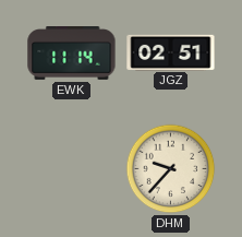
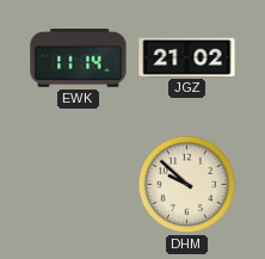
JGZ: 02:51 -> 21:02
DHM: 9:37 -> 9:52
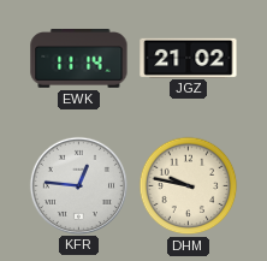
KFR: none -> 12:46
DHM: 9:52 -> 9:47
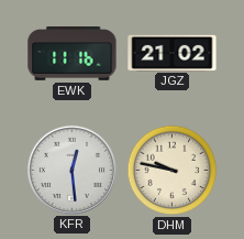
EWK: 11:14 -> 11:16
KFR: 12:46 -> 12:29
